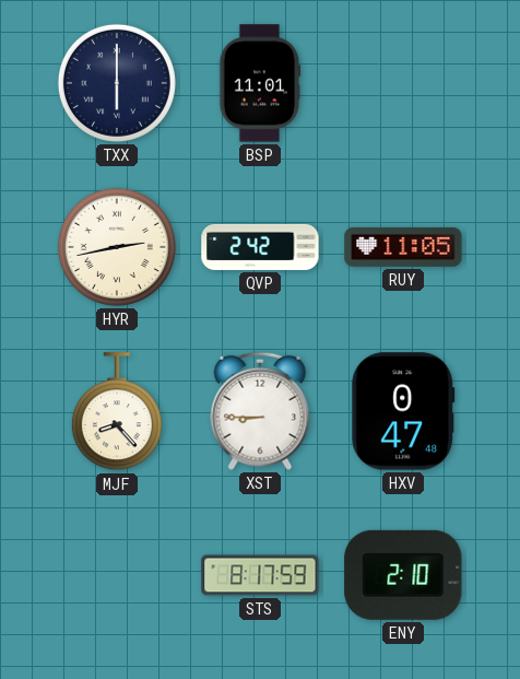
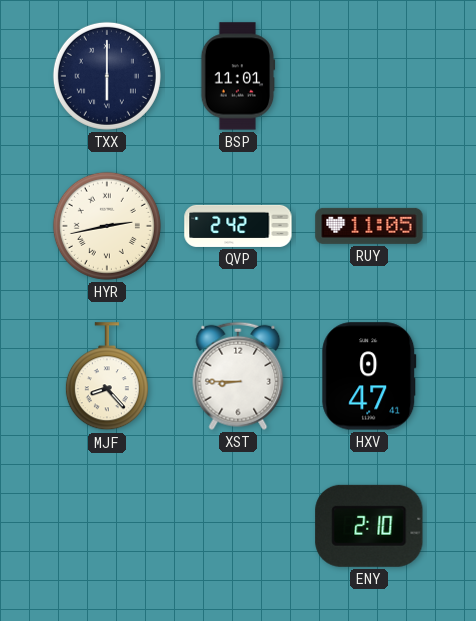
HXV: 0:47:48 -> 0:47:41
STS: 8:17 -> none
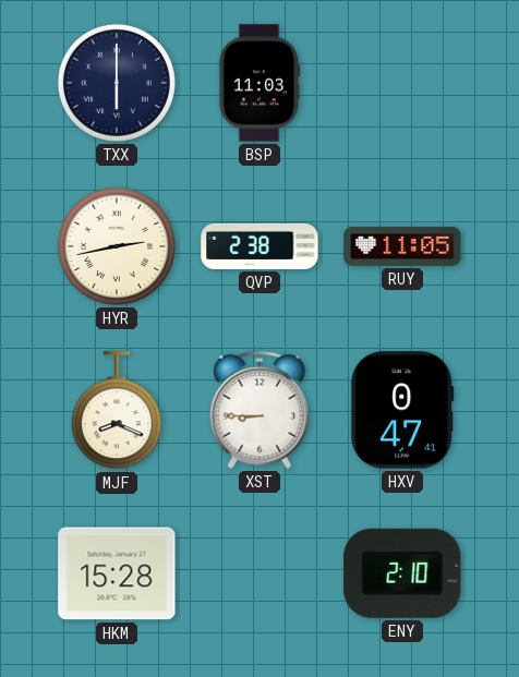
BSP: 11:01 -> 11:03
QVP: 2:42 -> 2:38
MJF: 8:23 -> 8:19
HKM: none -> 15:28
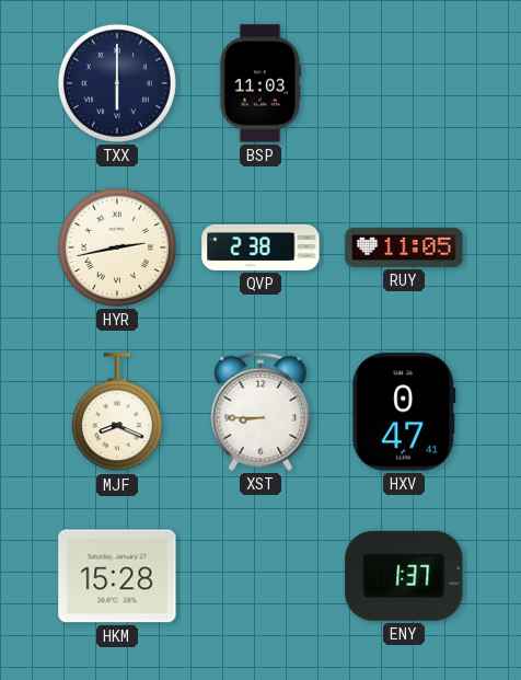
ENY: 2:10 -> 1:37
